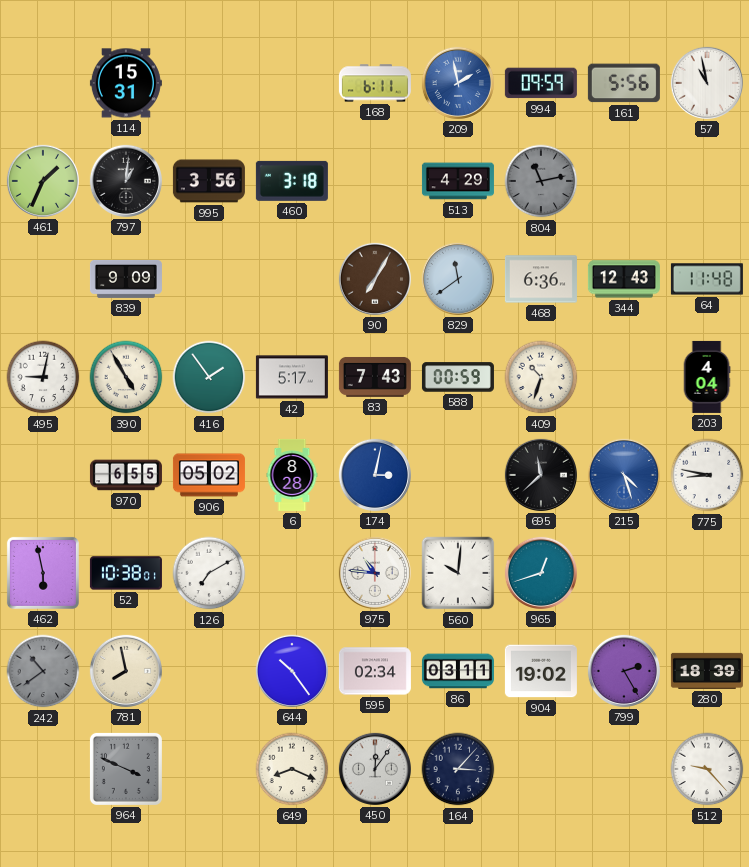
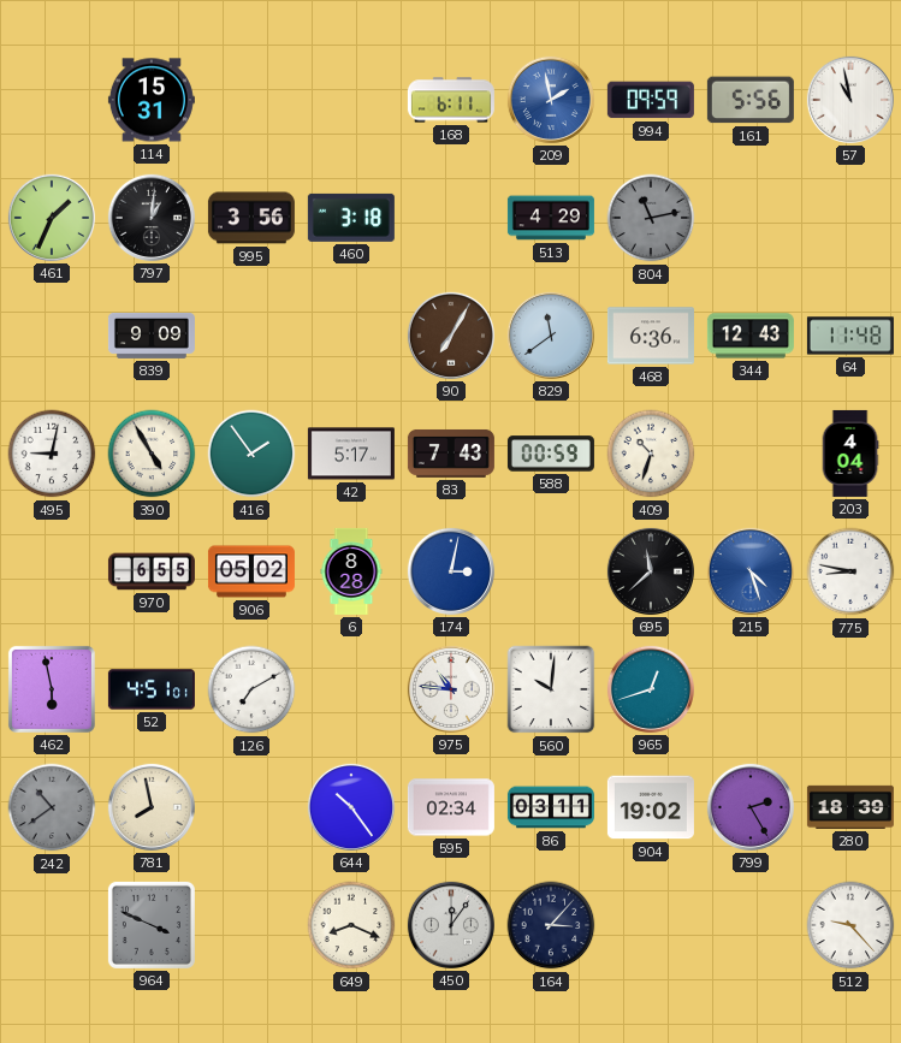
52: 10:38 -> 4:51
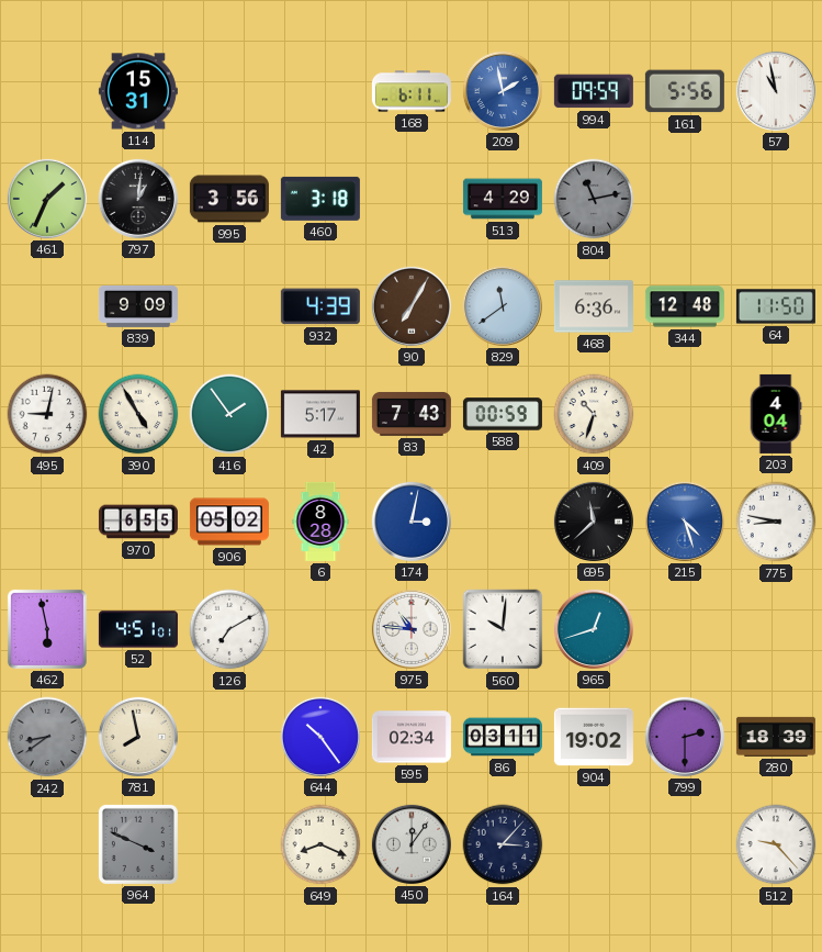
932: none -> 4:39
344: 12:43 -> 12:48
64: 11:48 -> 11:50
242: 10:39 -> 8:39
799: 2:25 -> 2:30
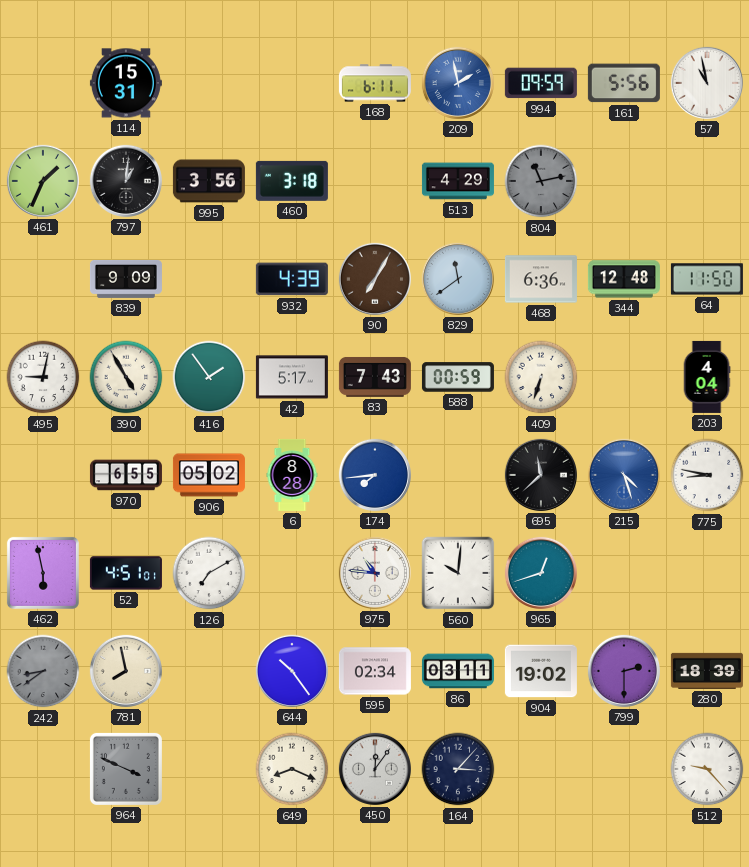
409: 10:33 -> 6:33
174: 3:02 -> 7:44
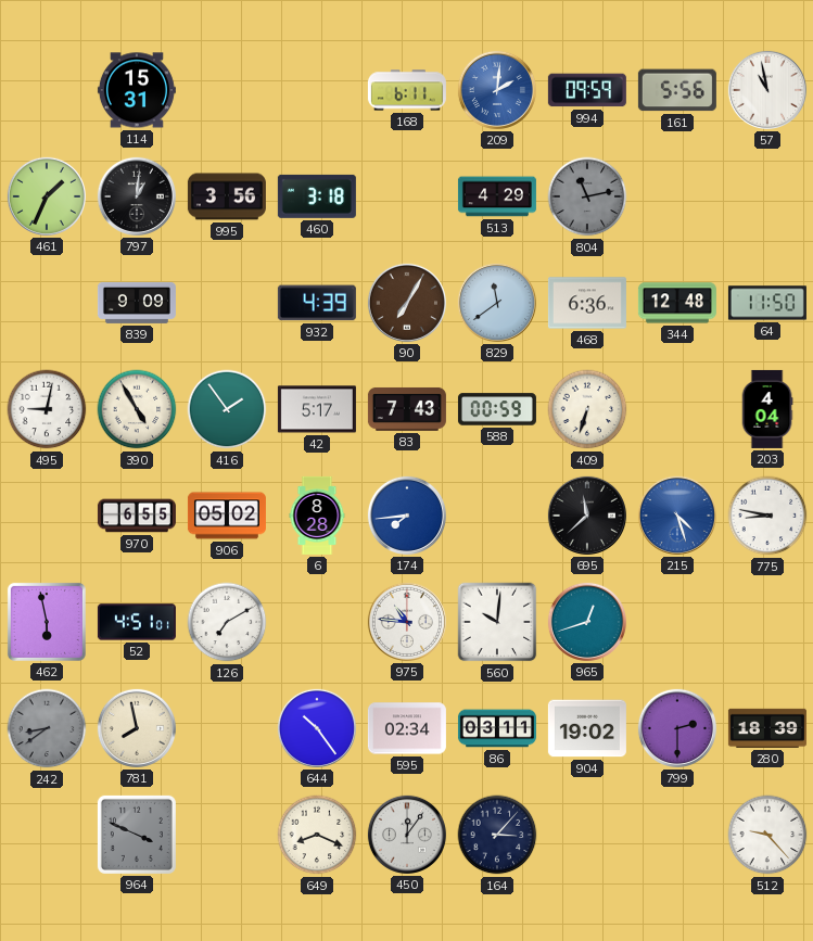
209: 1:58 -> 2:01
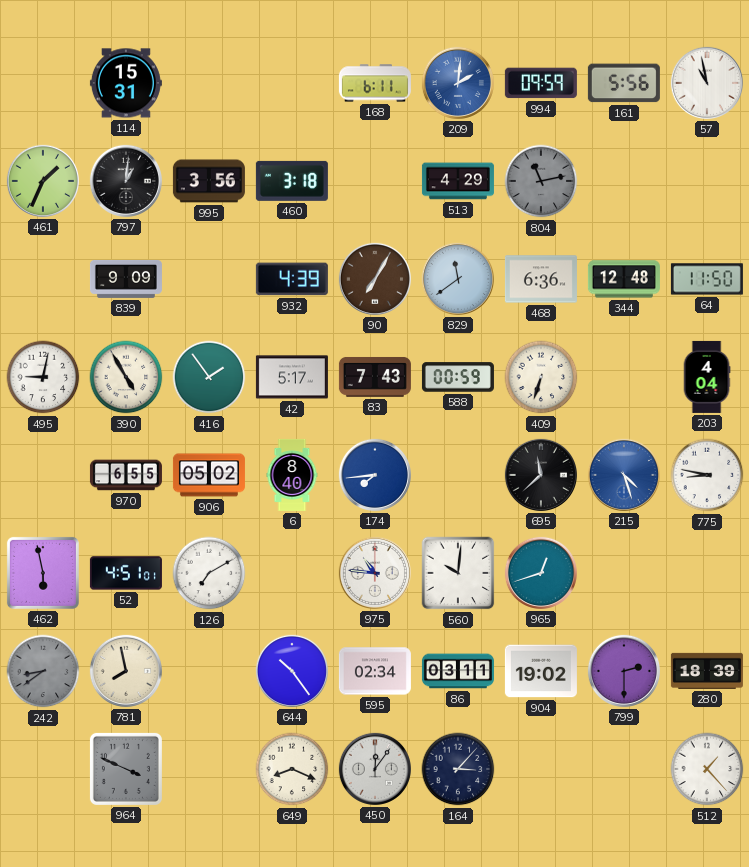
6: 8:28 -> 8:40
512: 9:23 -> 1:23
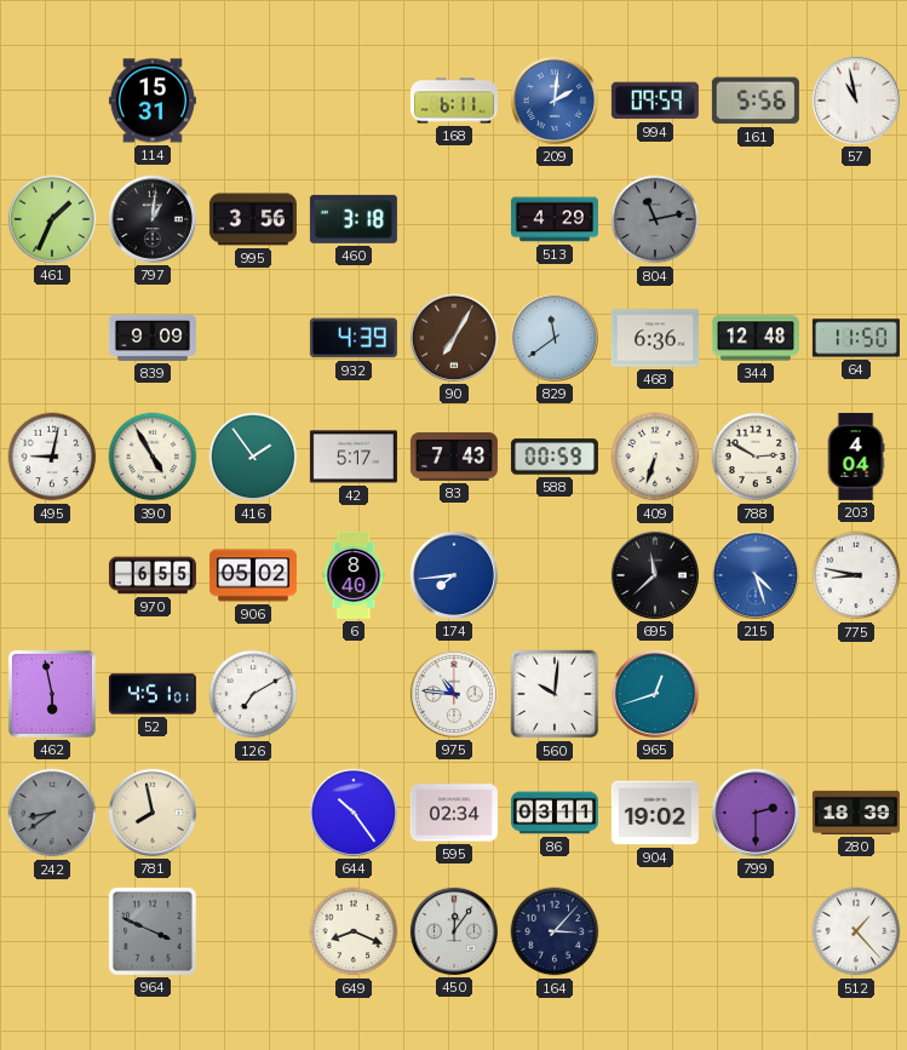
788: none -> 2:50
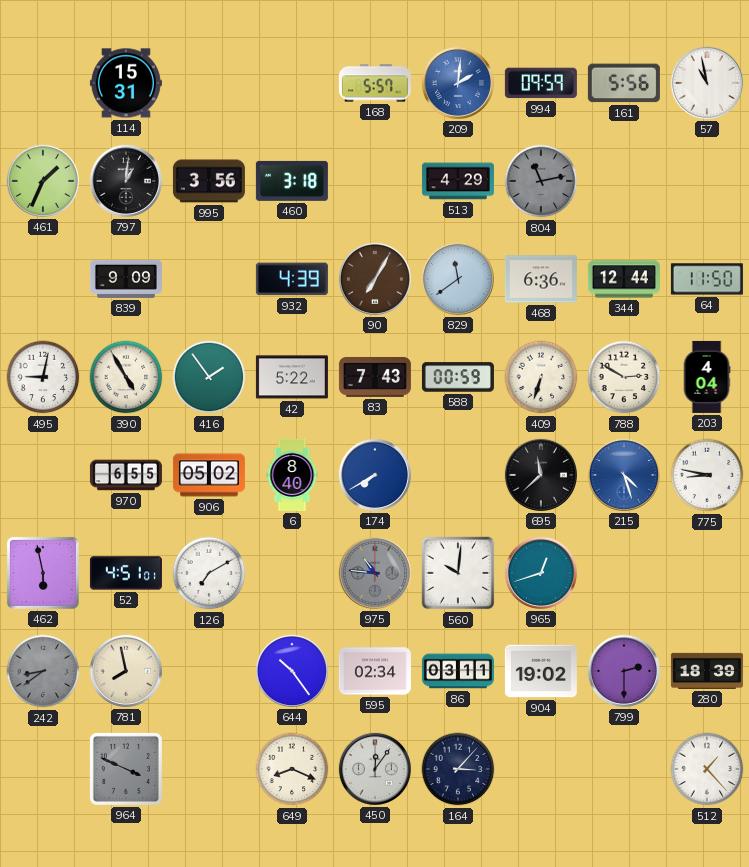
168: 6:11 -> 5:57
344: 12:48 -> 12:44
42: 5:17 -> 5:22
174: 7:44 -> 7:40
975 dial: white -> grey
